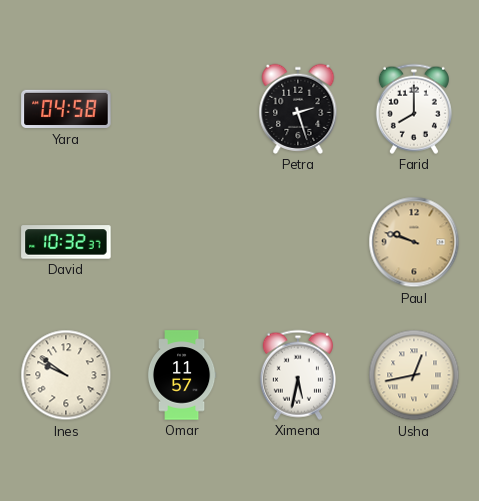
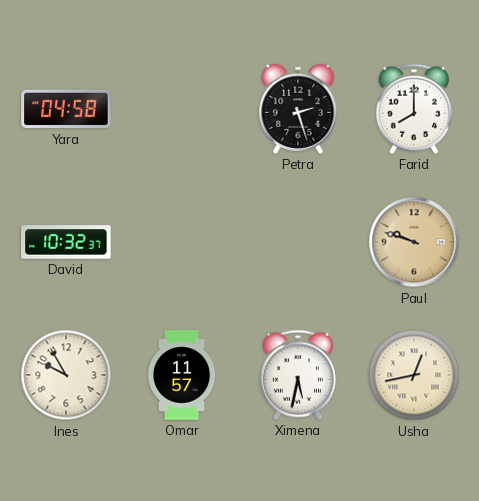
Ines: 9:51 -> 9:55
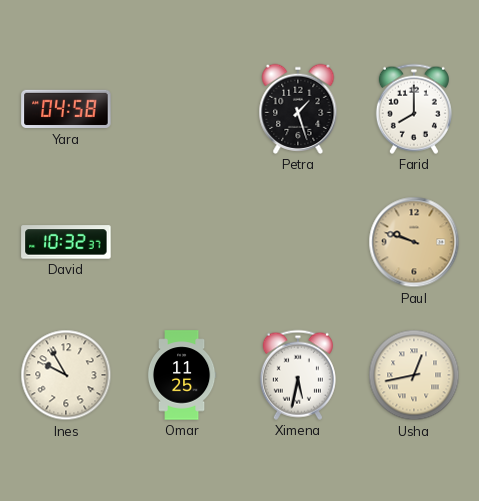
Petra: 2:27 -> 1:27
Omar: 11:57 -> 11:25
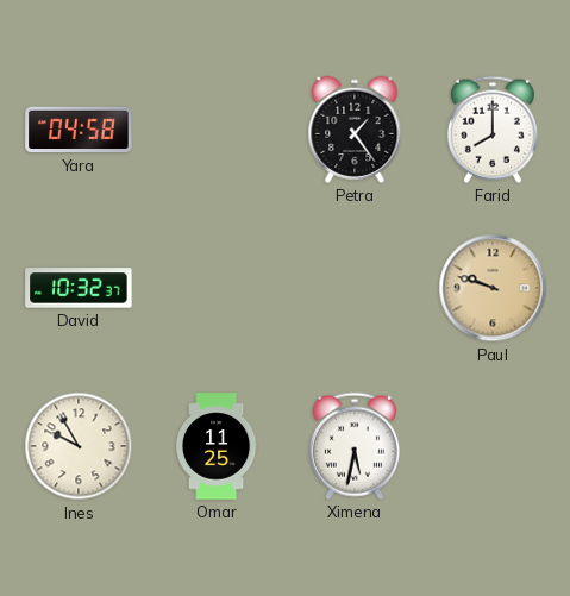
Petra: 1:27 -> 1:24
Usha: 12:43 -> none
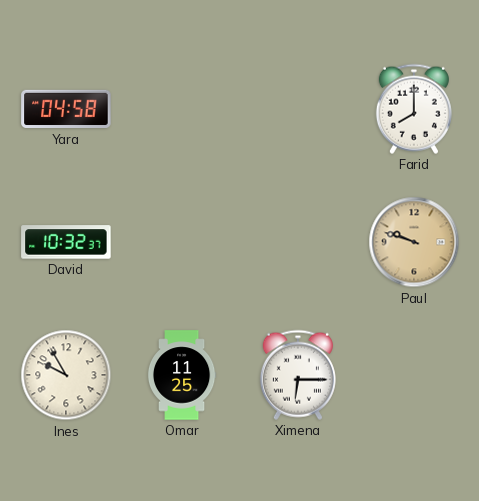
Petra: 1:24 -> none
Ximena: 5:32 -> 6:15
